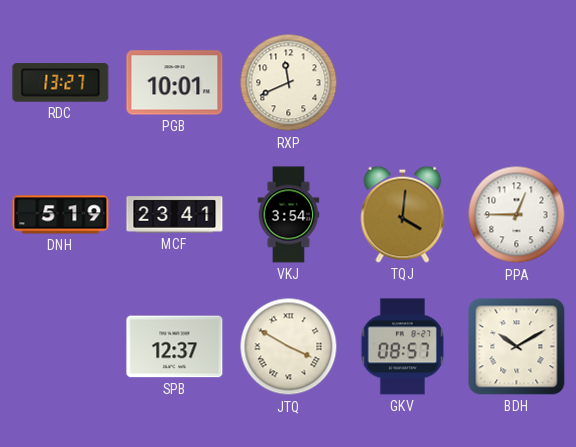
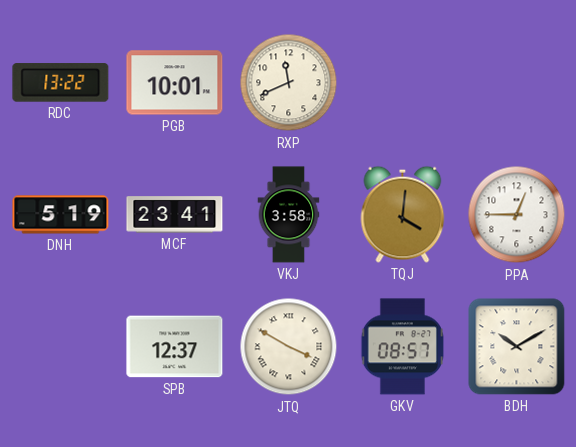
RDC: 13:27 -> 13:22
VKJ: 3:54 -> 3:58
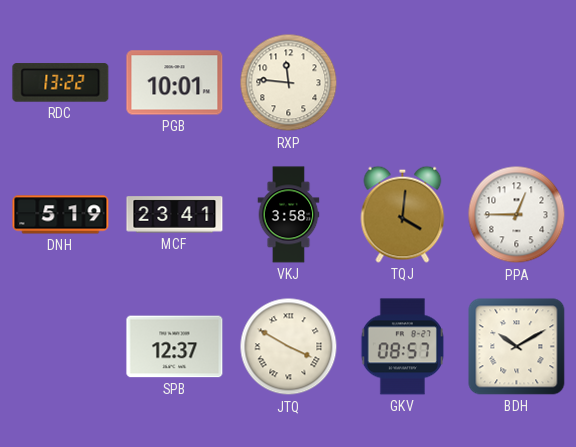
RXP: 11:41 -> 11:46
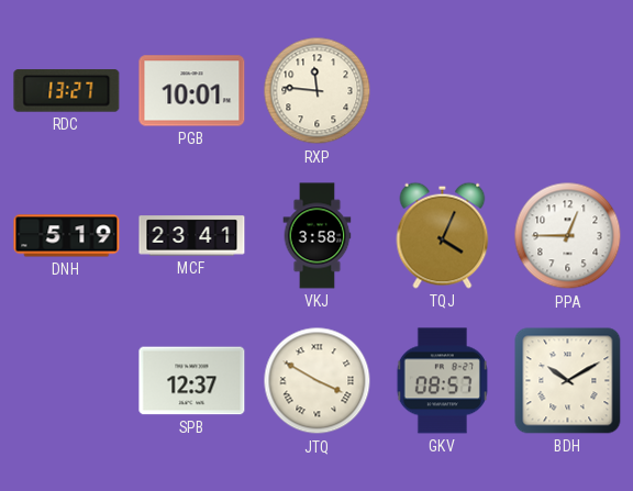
RDC: 13:22 -> 13:27
TQJ: 4:01 -> 4:04
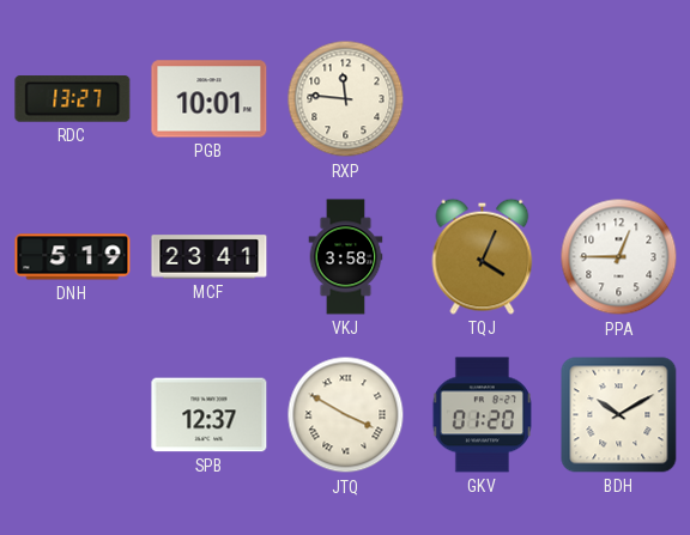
GKV: 08:57 -> 01:20
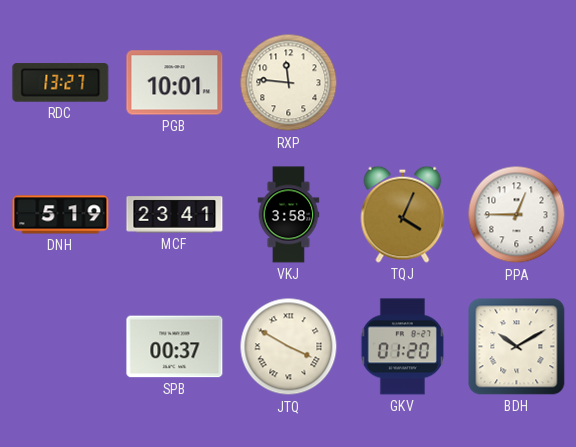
SPB: 12:37 -> 00:37
